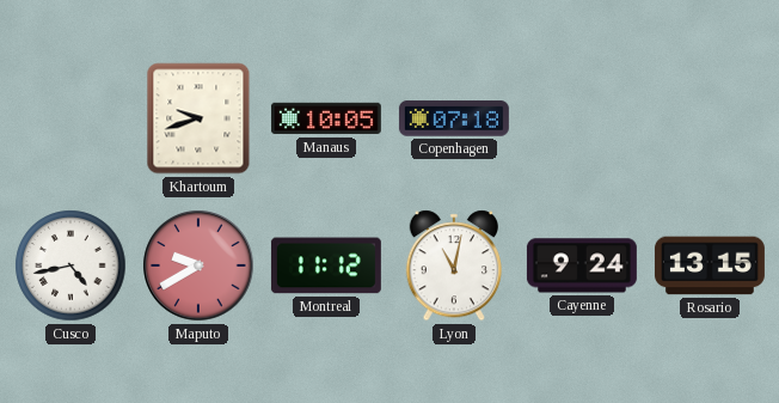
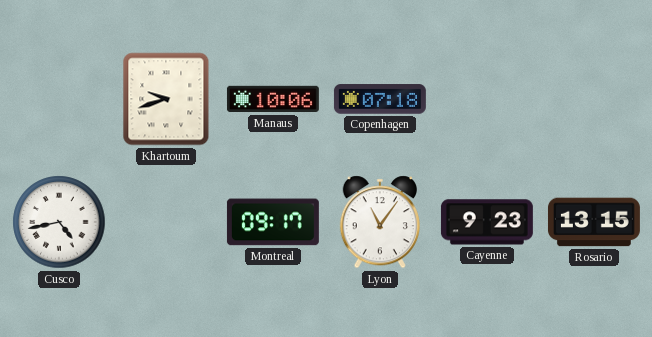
Manaus: 10:05 -> 10:06
Maputo: 9:40 -> none
Montreal: 11:12 -> 09:17
Lyon: 11:02 -> 11:06
Cayenne: 9:24 -> 9:23
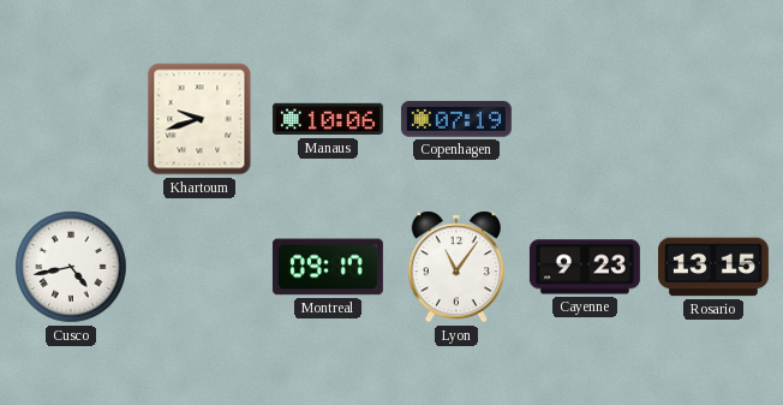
Copenhagen: 07:18 -> 07:19
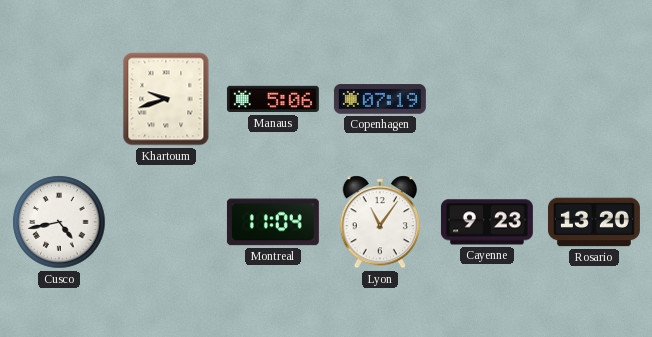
Manaus: 10:06 -> 5:06
Montreal: 09:17 -> 11:04
Rosario: 13:15 -> 13:20
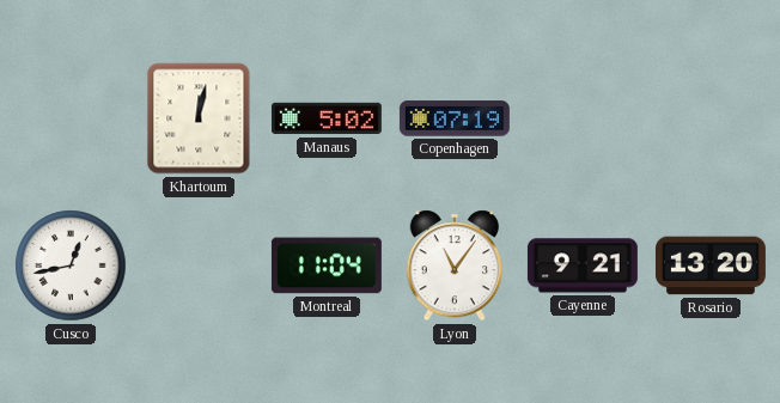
Khartoum: 9:42 -> 12:02
Manaus: 5:06 -> 5:02
Cusco: 4:43 -> 12:43
Cayenne: 9:23 -> 9:21
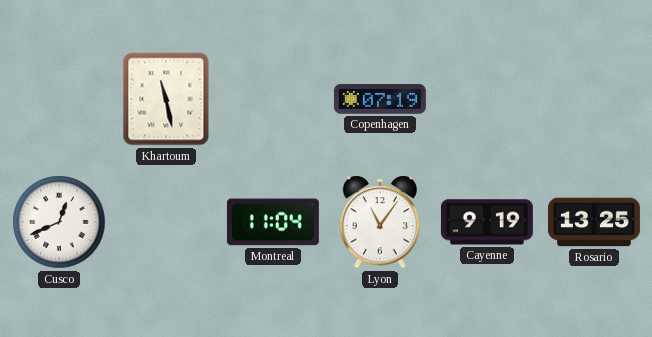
Khartoum: 12:02 -> 11:28
Manaus: 5:02 -> none
Cusco: 12:43 -> 12:41
Cayenne: 9:21 -> 9:19
Rosario: 13:20 -> 13:25
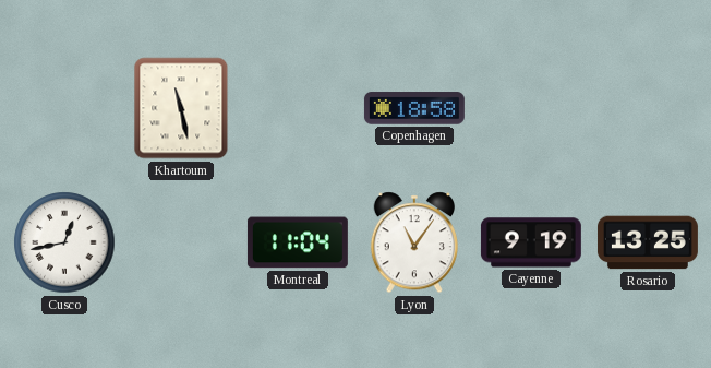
Copenhagen: 07:19 -> 18:58
Cusco: 12:41 -> 12:43
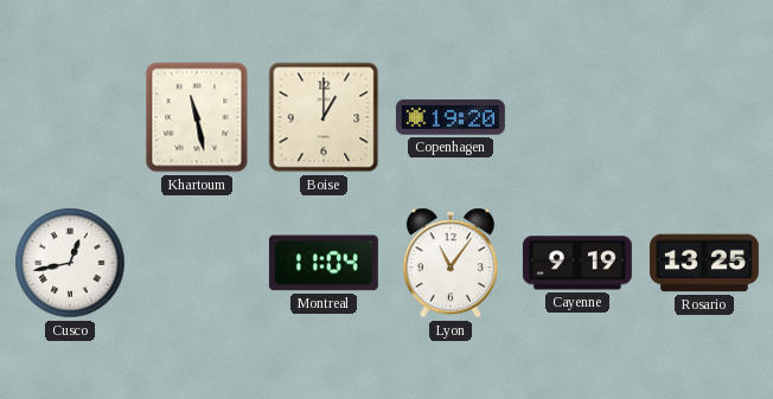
Boise: none -> 1:00
Copenhagen: 18:58 -> 19:20
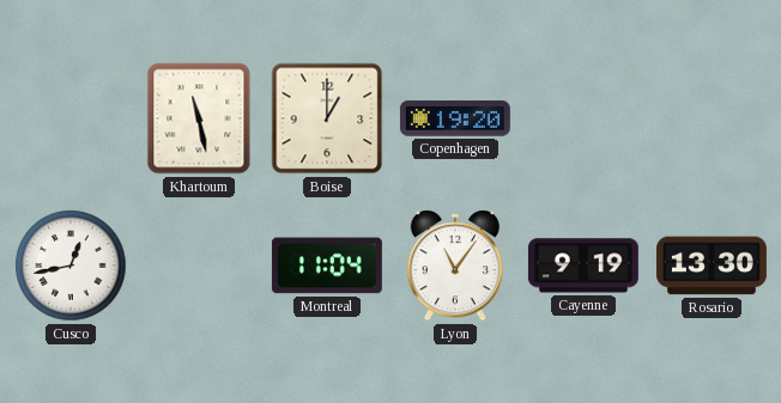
Rosario: 13:25 -> 13:30
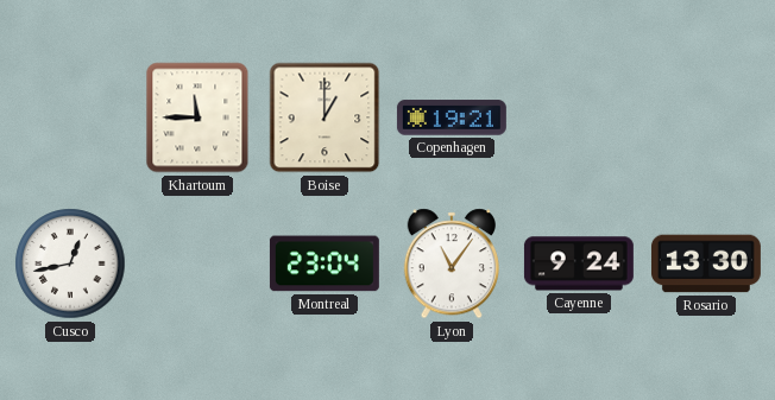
Khartoum: 11:28 -> 11:45
Copenhagen: 19:20 -> 19:21
Montreal: 11:04 -> 23:04
Cayenne: 9:19 -> 9:24
